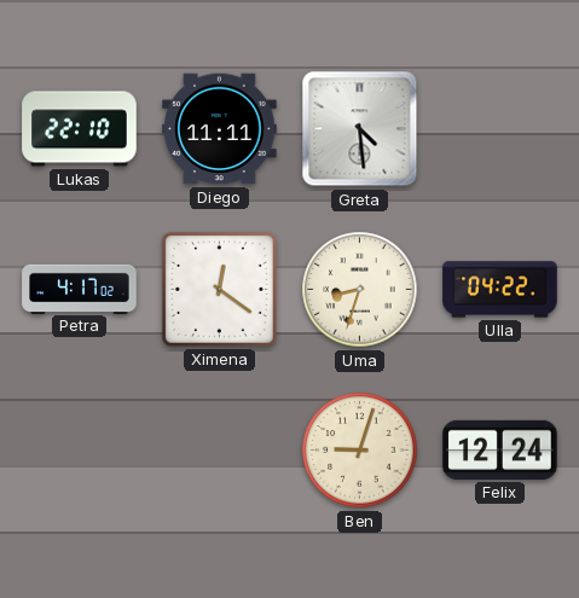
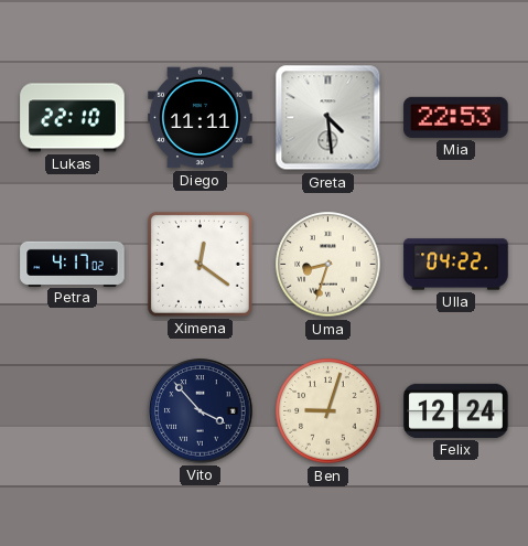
Mia: none -> 22:53
Vito: none -> 3:53
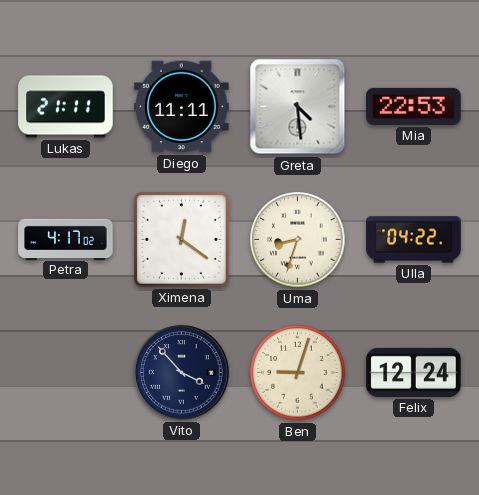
Lukas: 22:10 -> 21:11
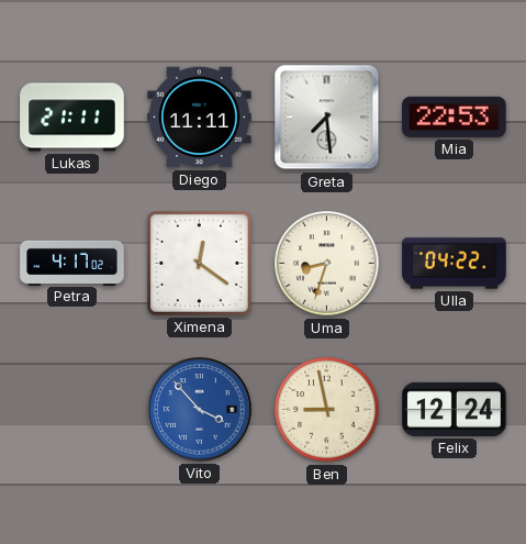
Greta: 4:29 -> 7:29
Vito dial: navy -> blue
Ben: 9:03 -> 8:58
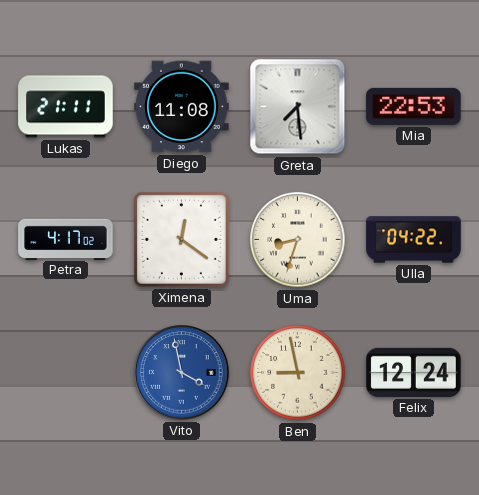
Diego: 11:11 -> 11:08
Vito: 3:53 -> 3:58
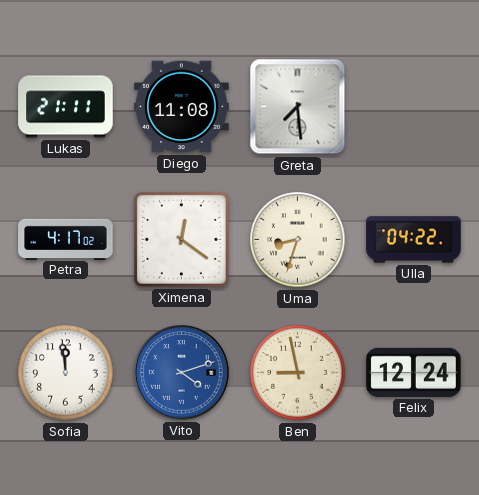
Mia: 22:53 -> none
Sofia: none -> 11:59
Vito: 3:58 -> 4:12
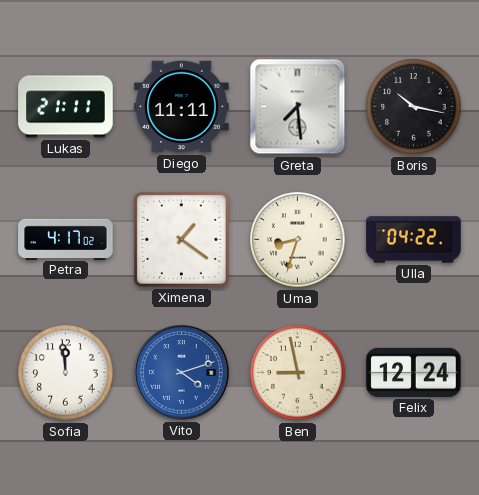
Diego: 11:08 -> 11:11
Boris: none -> 10:17
Ximena: 12:21 -> 1:21
